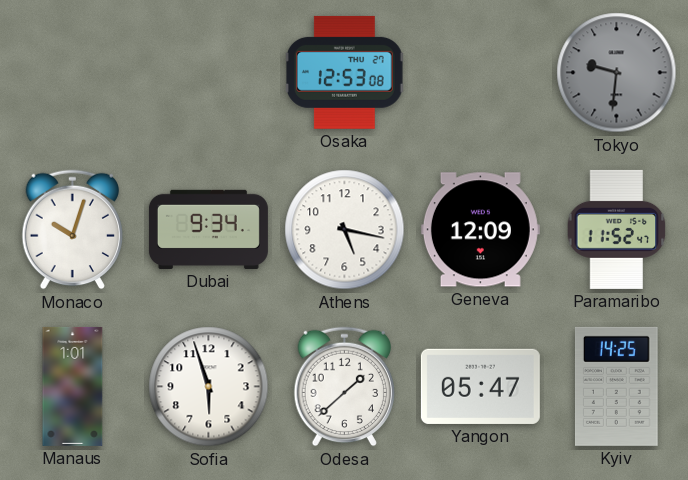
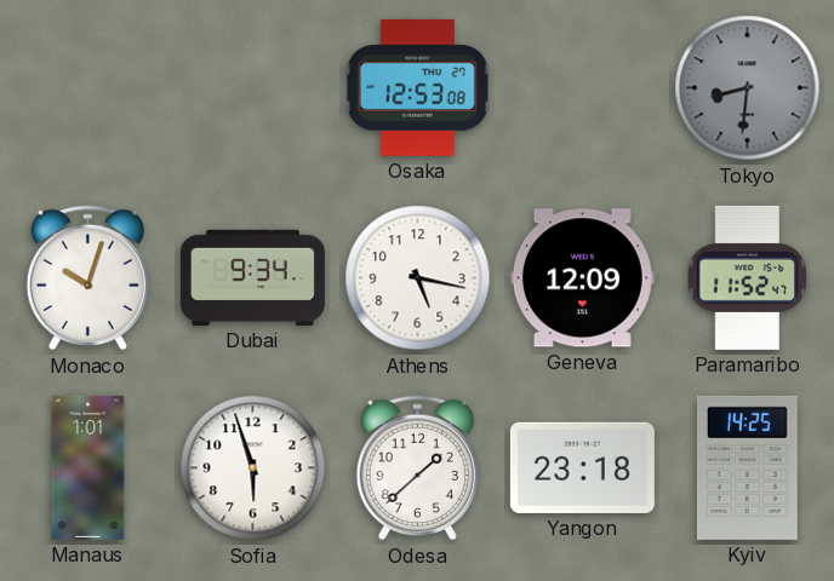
Tokyo: 9:31 -> 8:31
Yangon: 05:47 -> 23:18
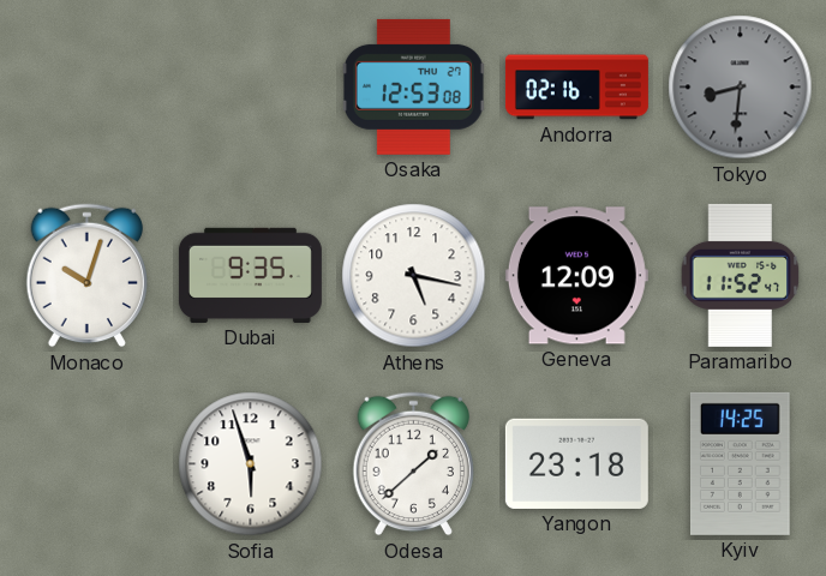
Andorra: none -> 02:16
Dubai: 9:34 -> 9:35
Manaus: 1:01 -> none
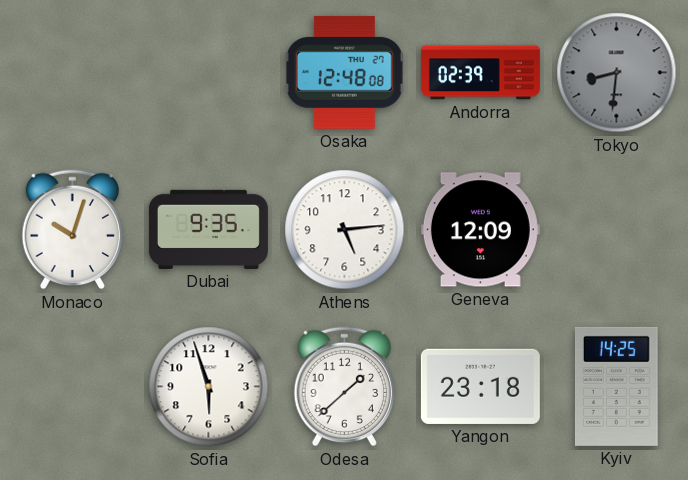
Osaka: 12:53 -> 12:48
Andorra: 02:16 -> 02:39
Athens: 5:17 -> 5:14
Paramaribo: 11:52 -> none
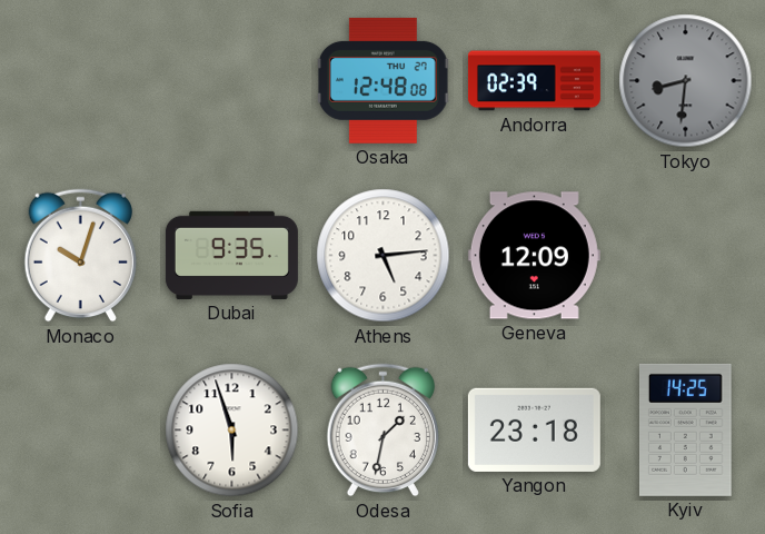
Odesa: 1:38 -> 1:32
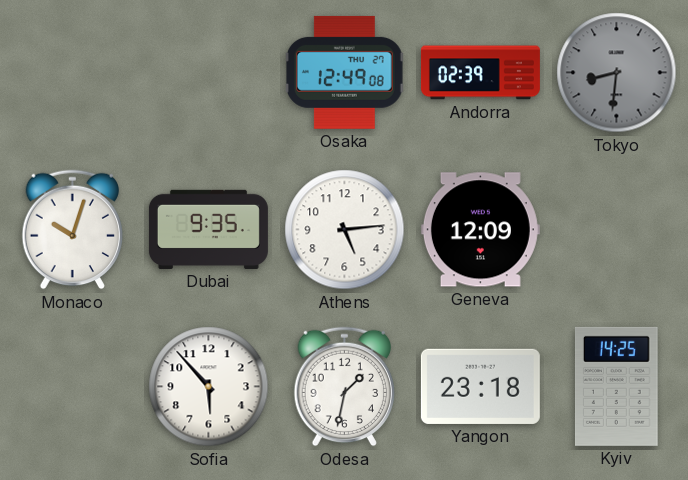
Osaka: 12:48 -> 12:49
Sofia: 5:57 -> 5:53
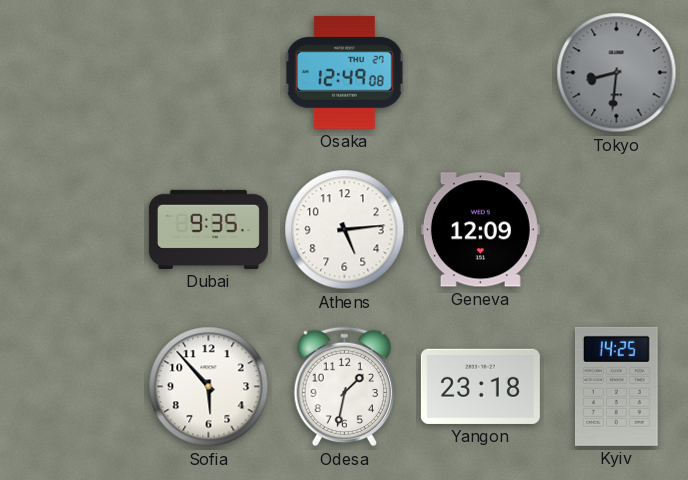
Andorra: 02:39 -> none
Monaco: 10:03 -> none
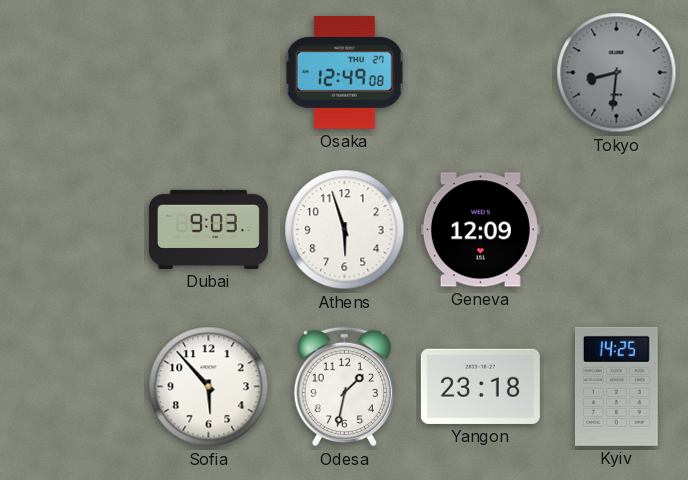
Dubai: 9:35 -> 9:03
Athens: 5:14 -> 5:57
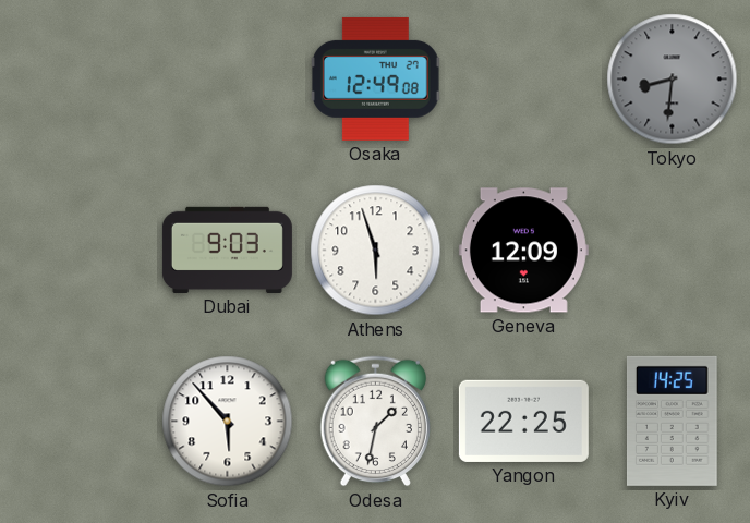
Yangon: 23:18 -> 22:25
